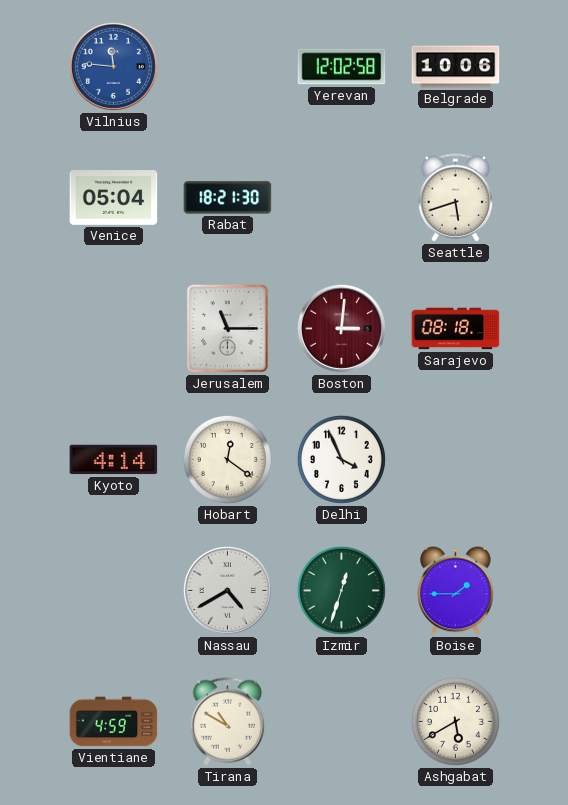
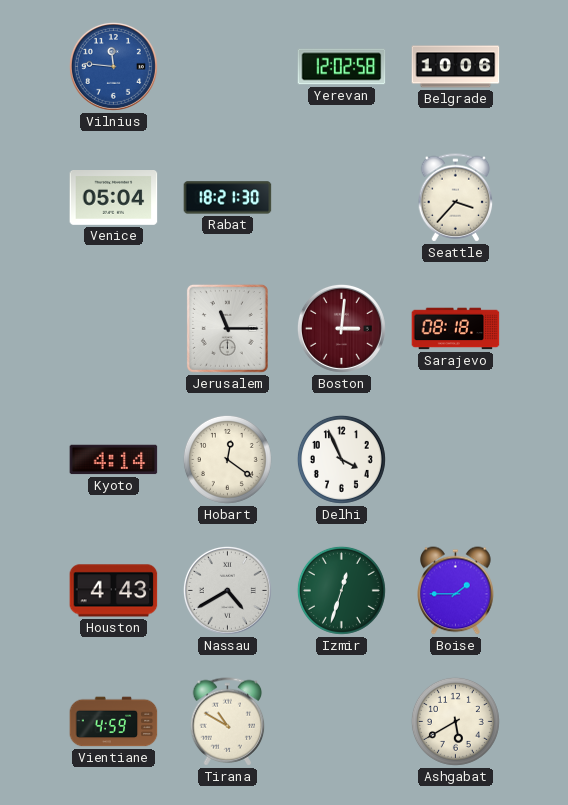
Seattle: 5:42 -> 3:37
Houston: none -> 4:43
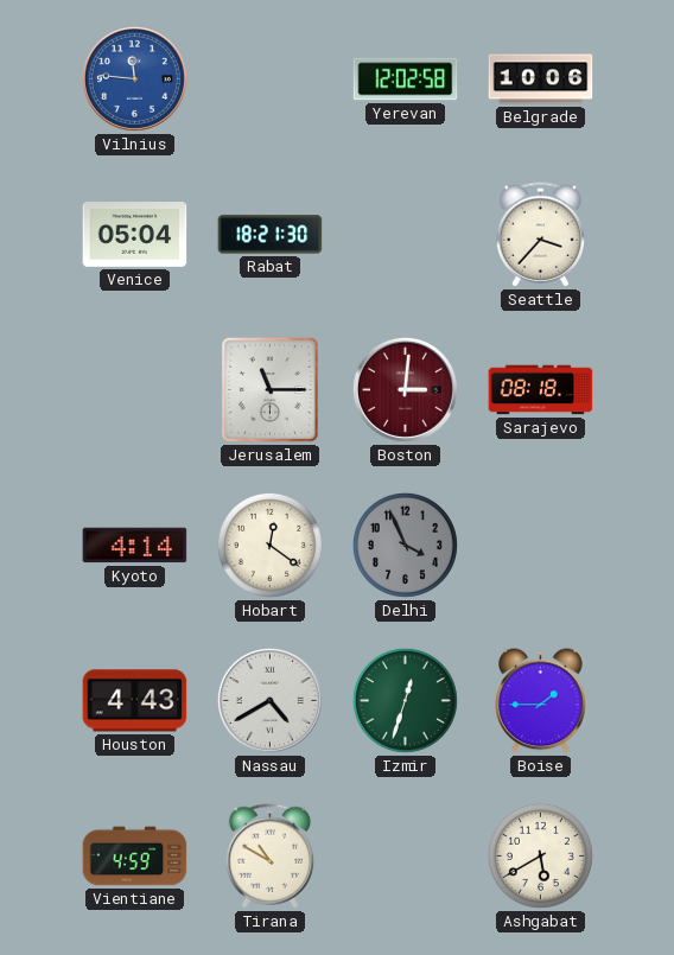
Delhi dial: white -> grey
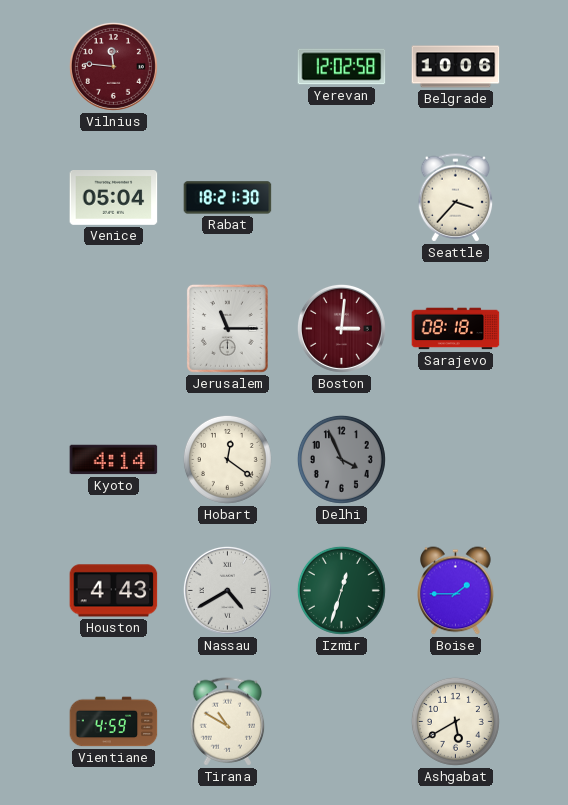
Vilnius dial: blue -> burgundy
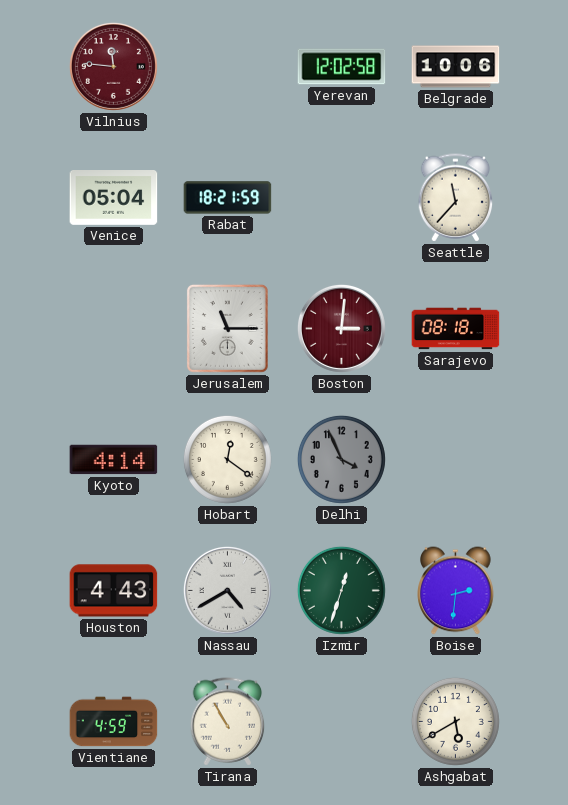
Rabat: 18:21:30 -> 18:21:59
Seattle: 3:37 -> 11:37
Boise: 1:45 -> 2:31
Tirana: 10:50 -> 10:55
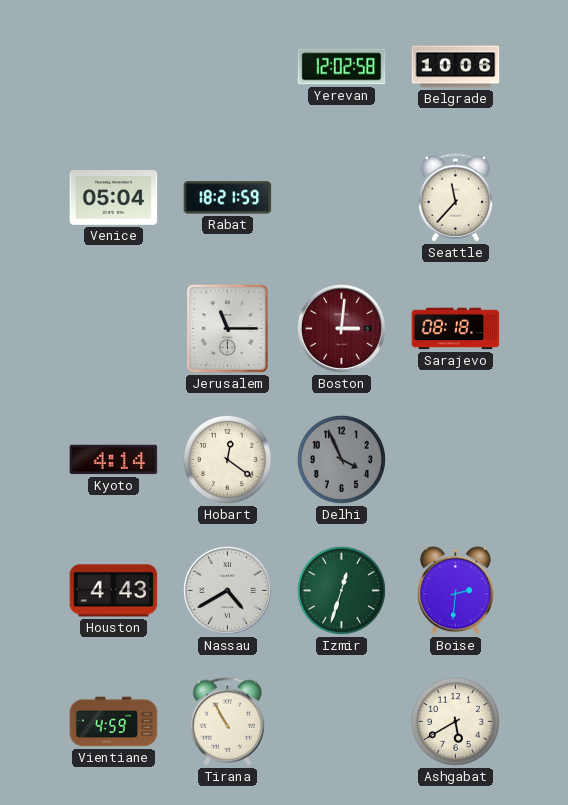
Vilnius: 11:46 -> none
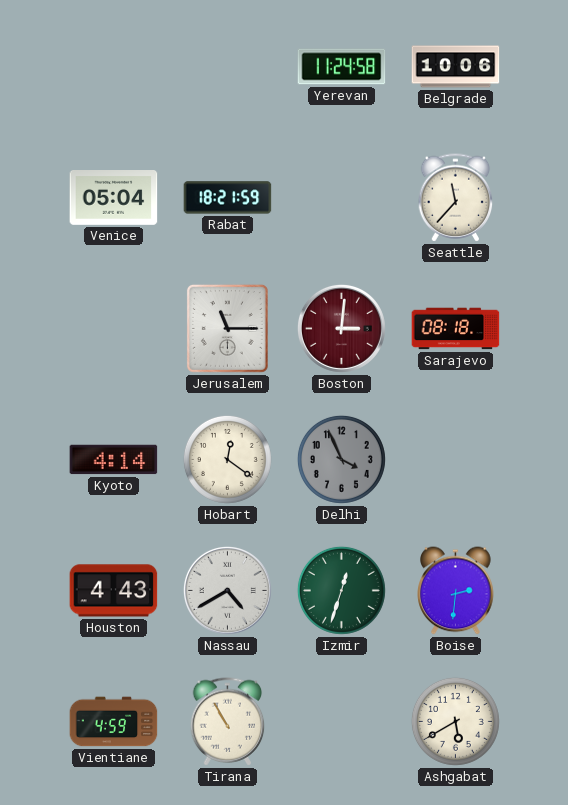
Yerevan: 12:02 -> 11:24
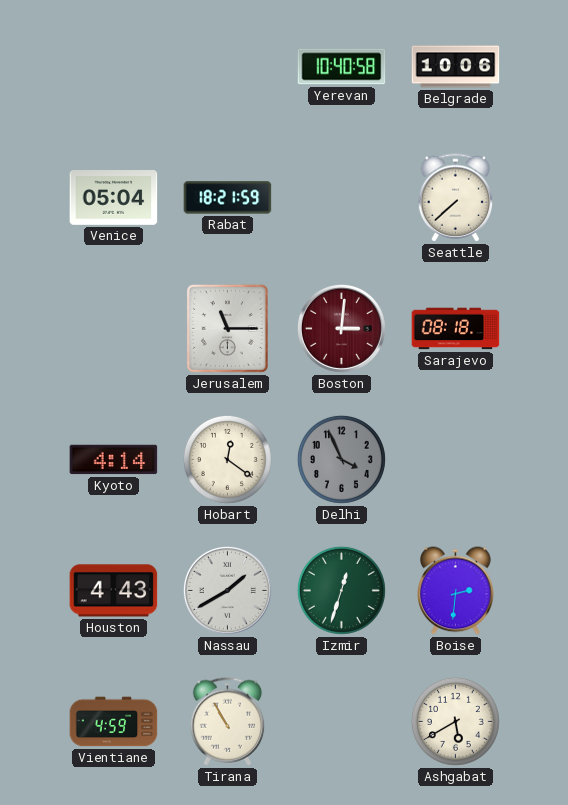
Yerevan: 11:24 -> 10:40
Seattle: 11:37 -> 7:38
Nassau: 4:40 -> 1:40
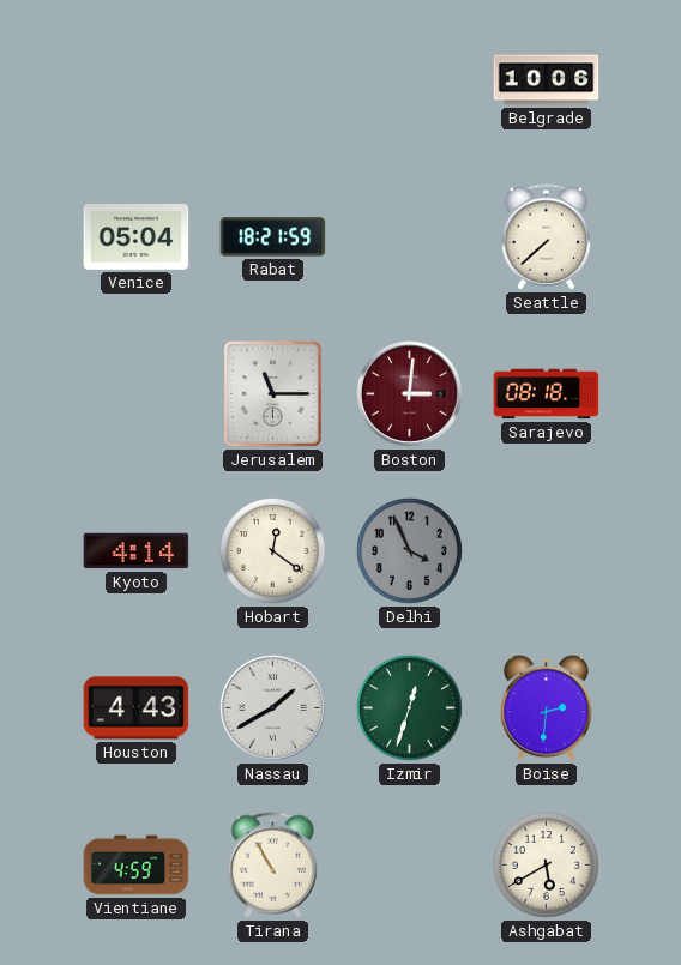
Yerevan: 10:40 -> none
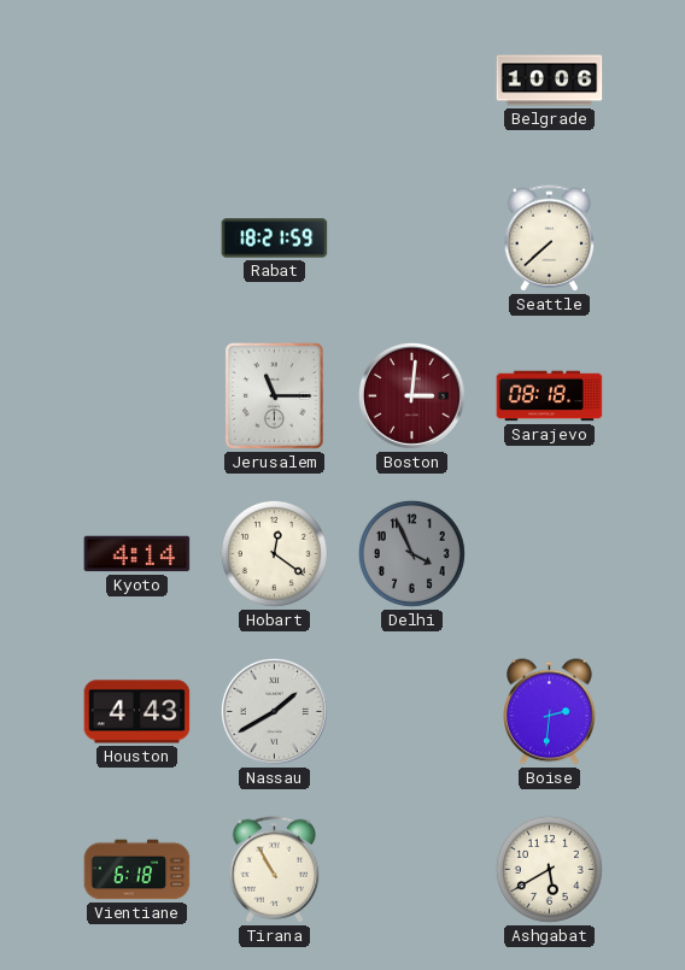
Venice: 05:04 -> none
Izmir: 12:33 -> none
Vientiane: 4:59 -> 6:18
